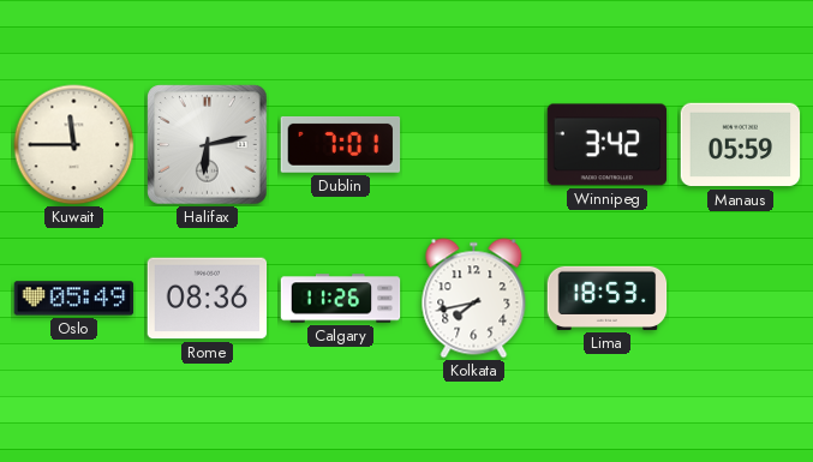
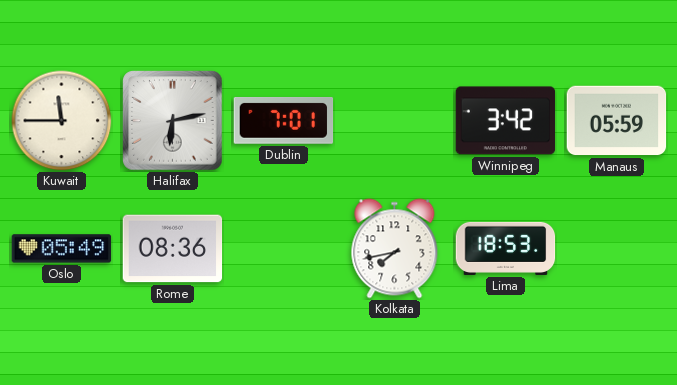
Calgary: 11:26 -> none
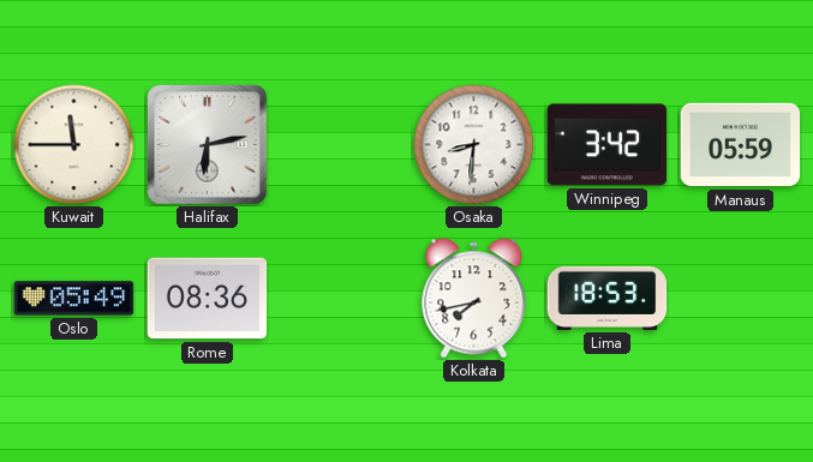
Dublin: 7:01 -> none
Osaka: none -> 8:31
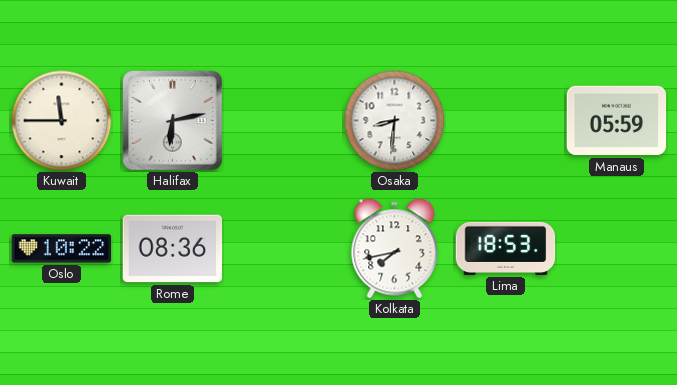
Winnipeg: 3:42 -> none
Oslo: 05:49 -> 10:22
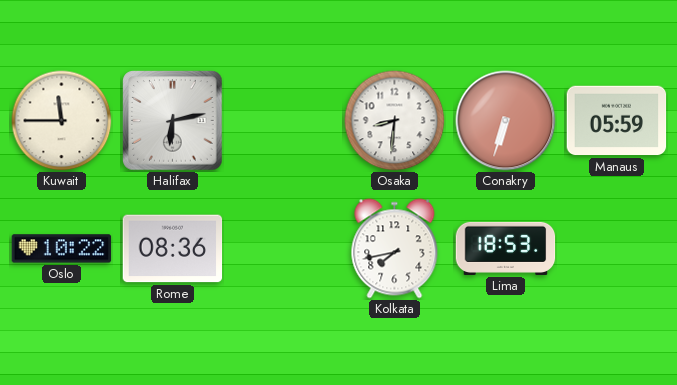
Conakry: none -> 6:33
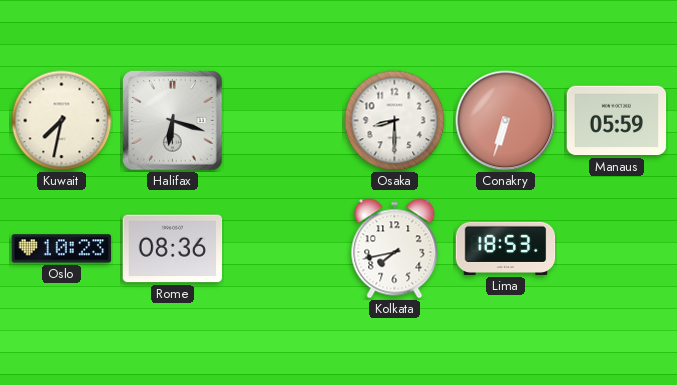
Kuwait: 11:45 -> 7:32
Halifax: 6:13 -> 6:18
Osaka: 8:31 -> 8:30
Oslo: 10:22 -> 10:23
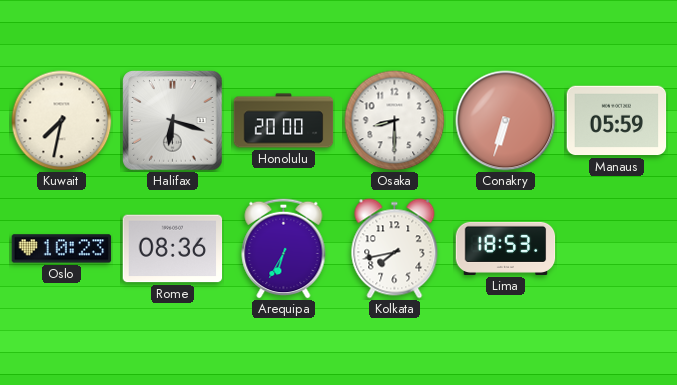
Honolulu: none -> 20:00
Arequipa: none -> 6:35
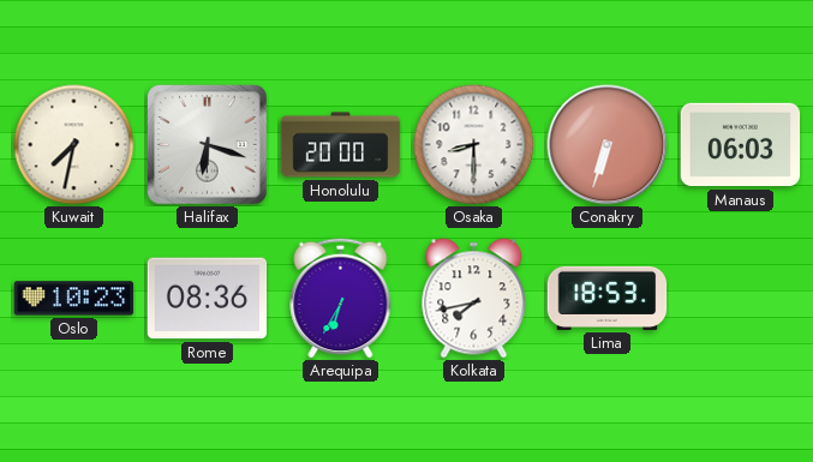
Manaus: 05:59 -> 06:03
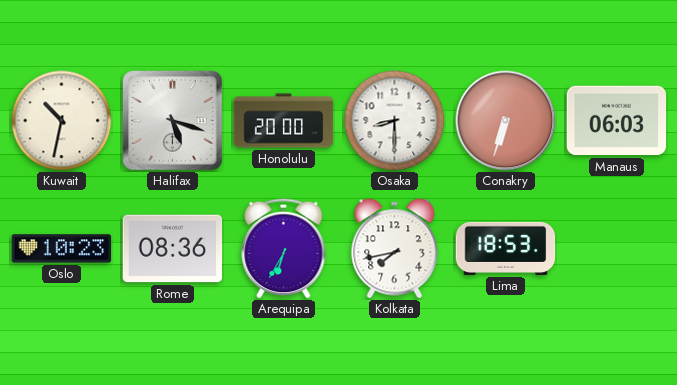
Kuwait: 7:32 -> 10:32
Halifax: 6:18 -> 5:18
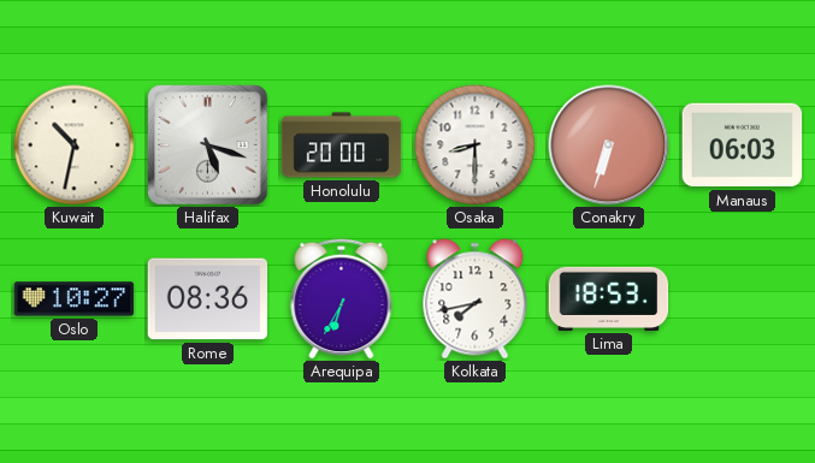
Oslo: 10:23 -> 10:27
